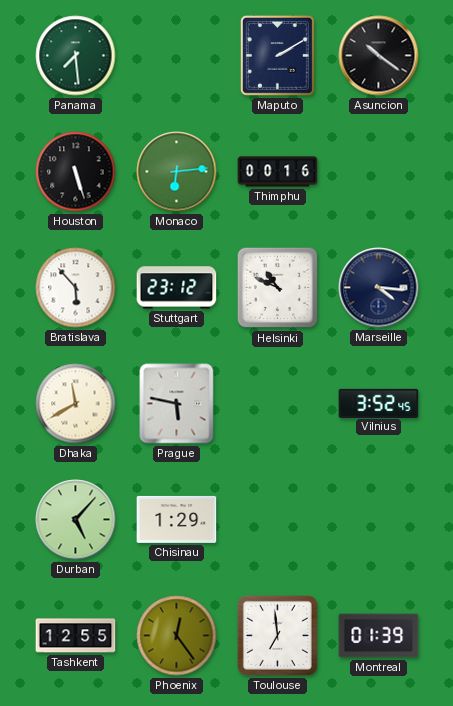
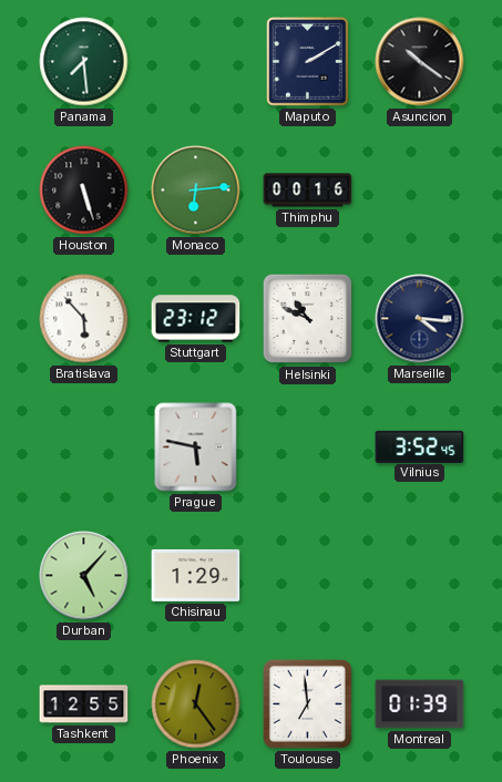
Dhaka: 11:40 -> none
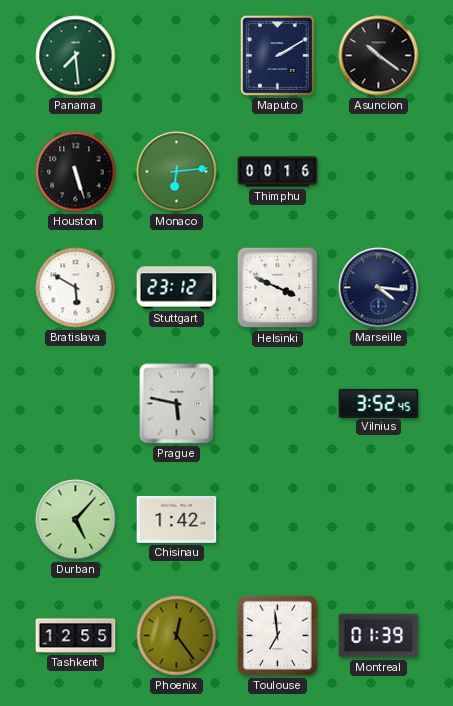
Bratislava: 5:53 -> 5:50
Helsinki: 10:49 -> 3:49
Chisinau: 1:29 -> 1:42
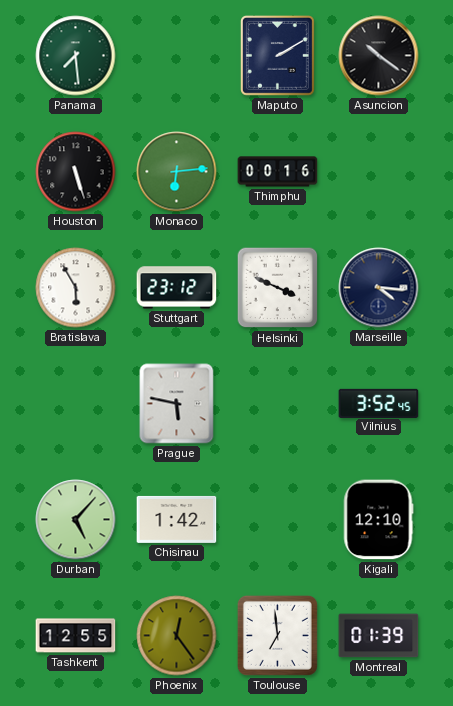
Bratislava: 5:50 -> 5:55
Kigali: none -> 12:10
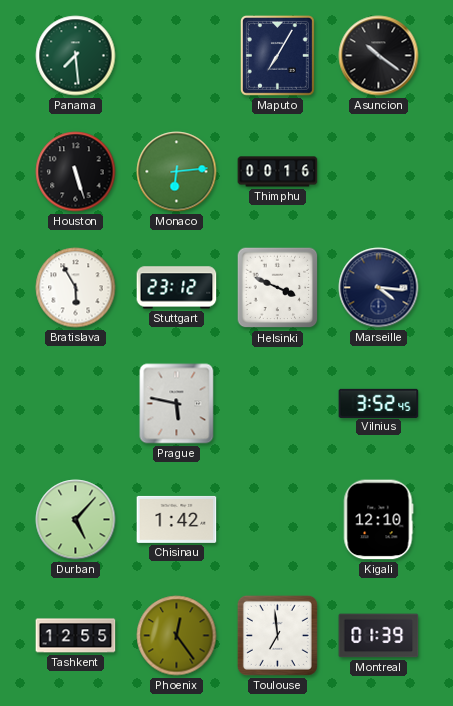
Maputo: 2:10 -> 7:05
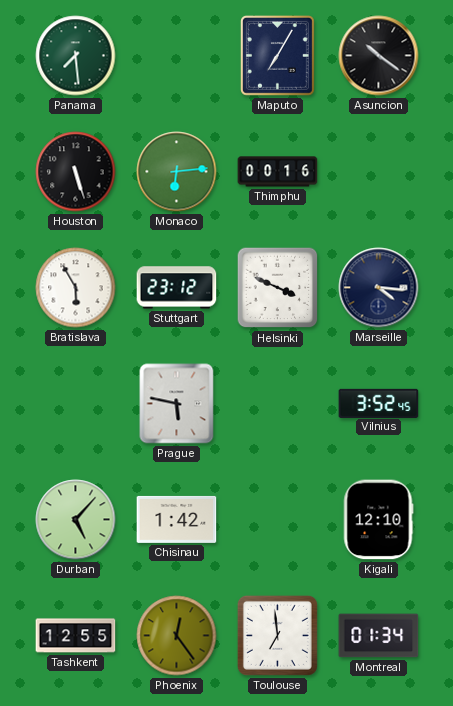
Montreal: 01:39 -> 01:34
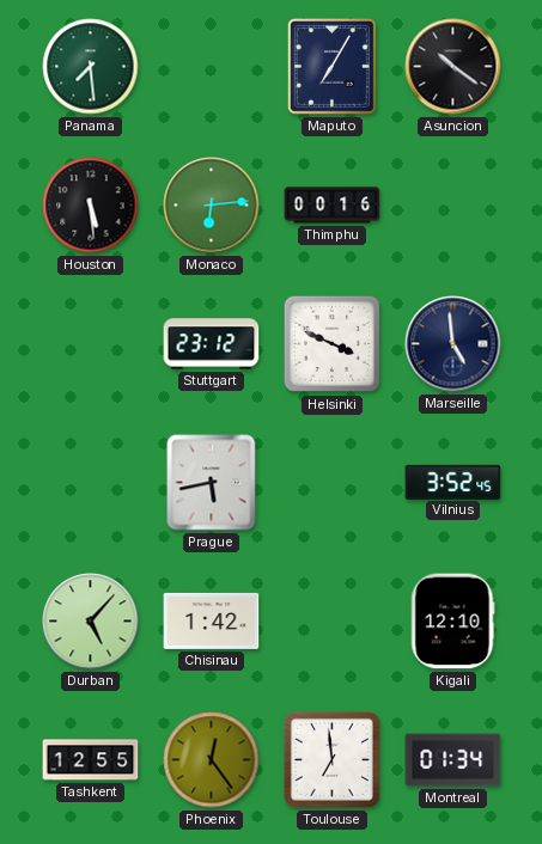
Houston: 5:27 -> 5:29
Bratislava: 5:55 -> none
Marseille: 4:16 -> 4:59
Prague: 5:47 -> 5:43
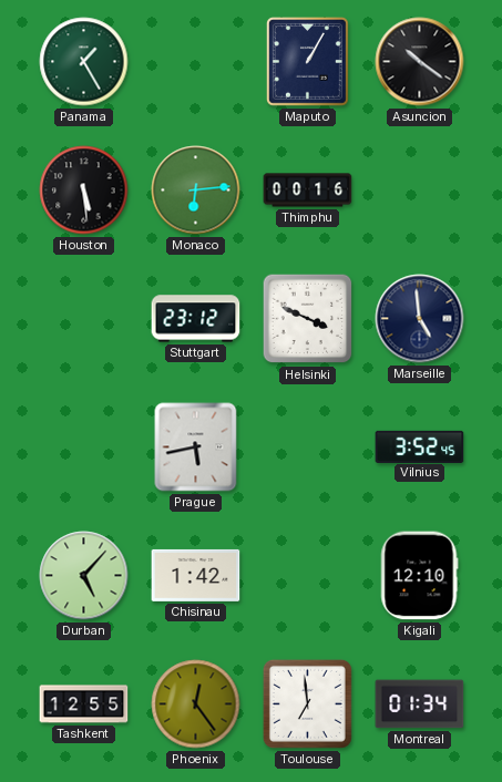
Panama: 7:29 -> 1:25
Maputo: 7:05 -> 1:05
